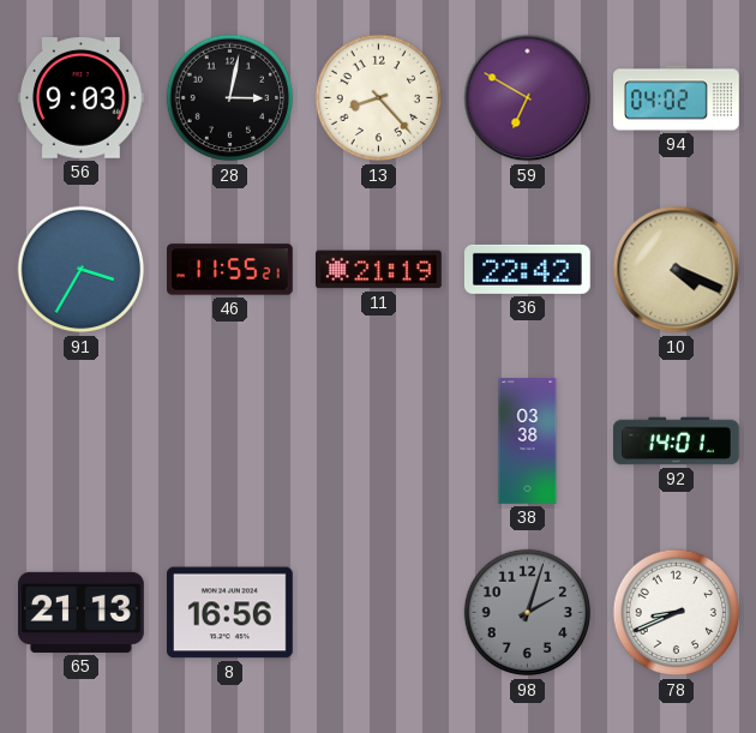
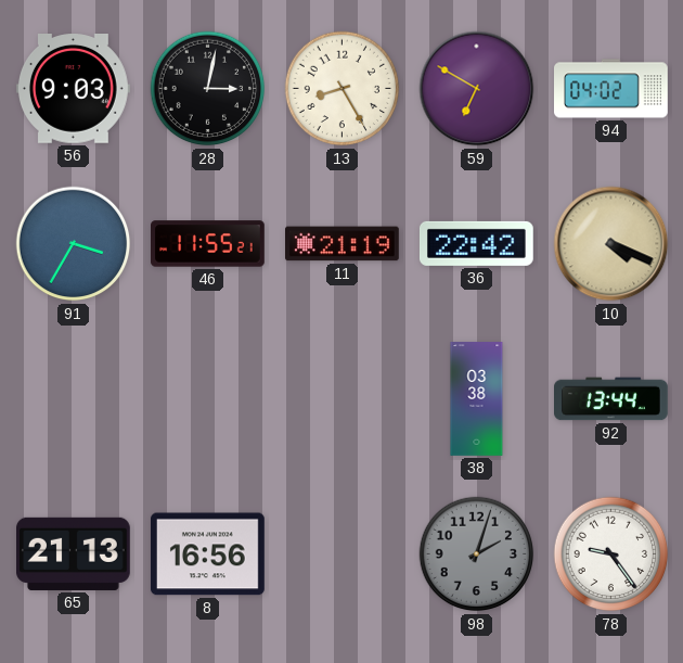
13: 8:23 -> 8:25
92: 14:01 -> 13:44
78: 8:41 -> 9:24
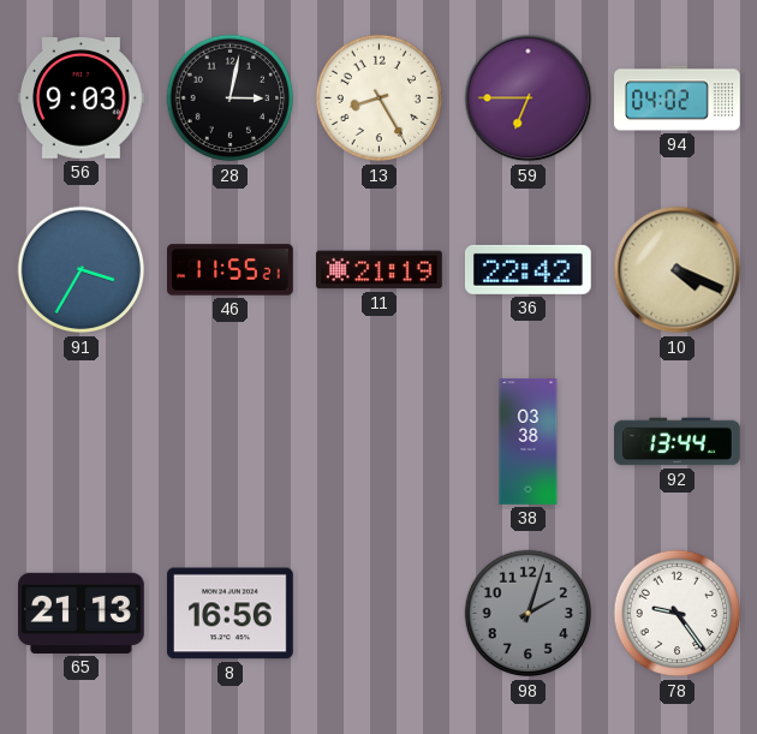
59: 6:50 -> 6:45
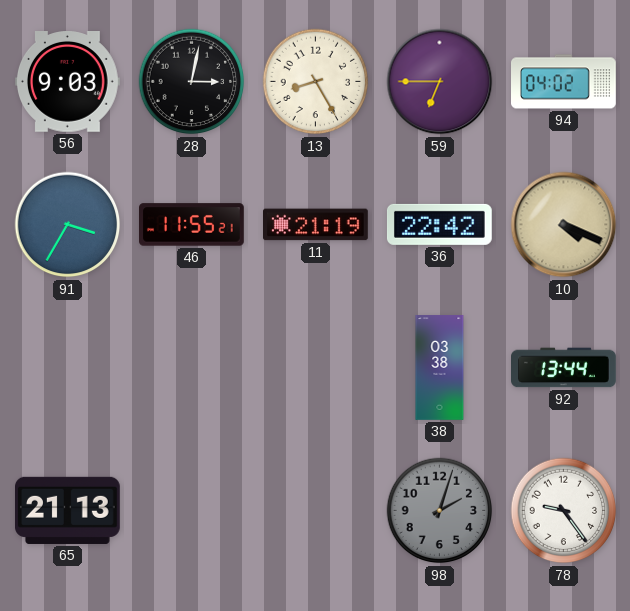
8: 16:56 -> none
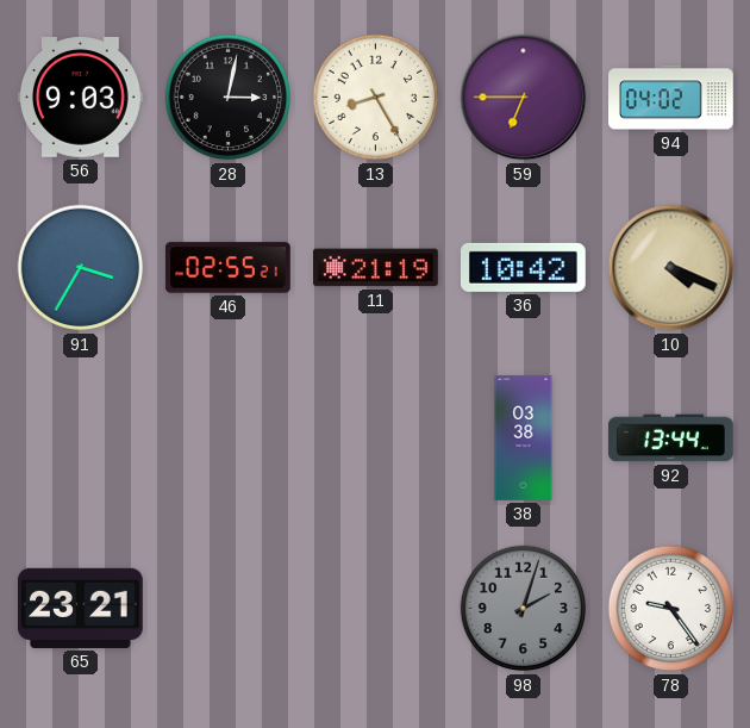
46: 11:55 -> 02:55
36: 22:42 -> 10:42
65: 21:13 -> 23:21
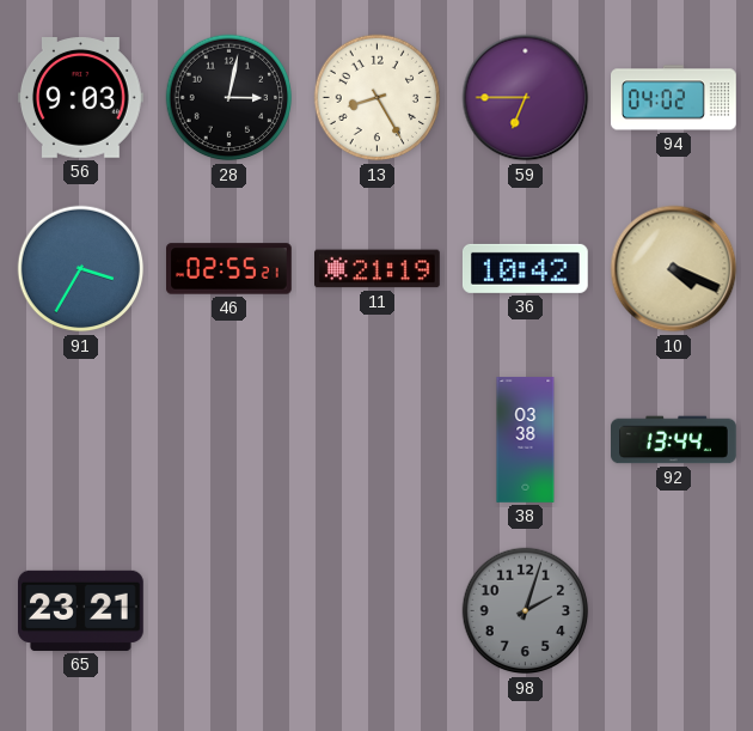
78: 9:24 -> none
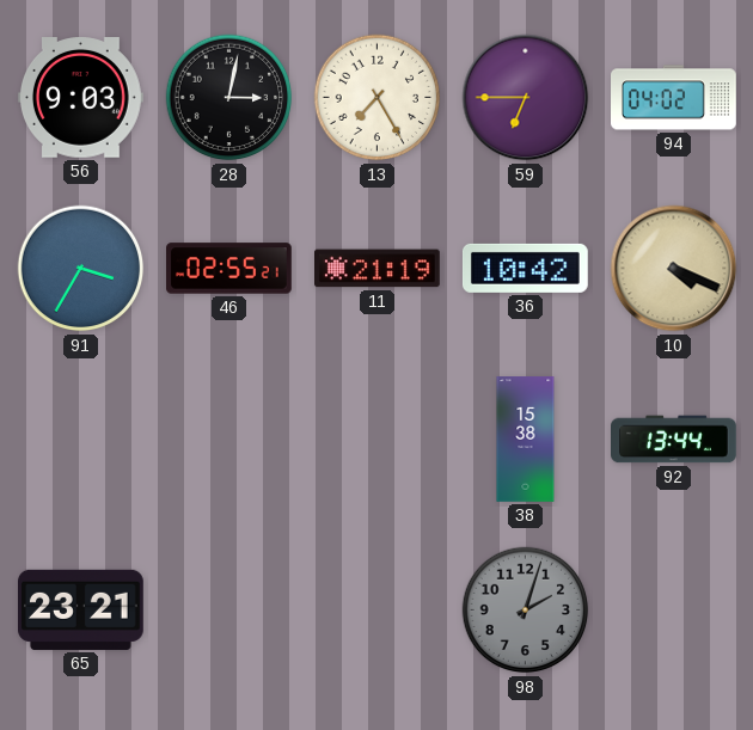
13: 8:25 -> 7:25
38: 03:38 -> 15:38
